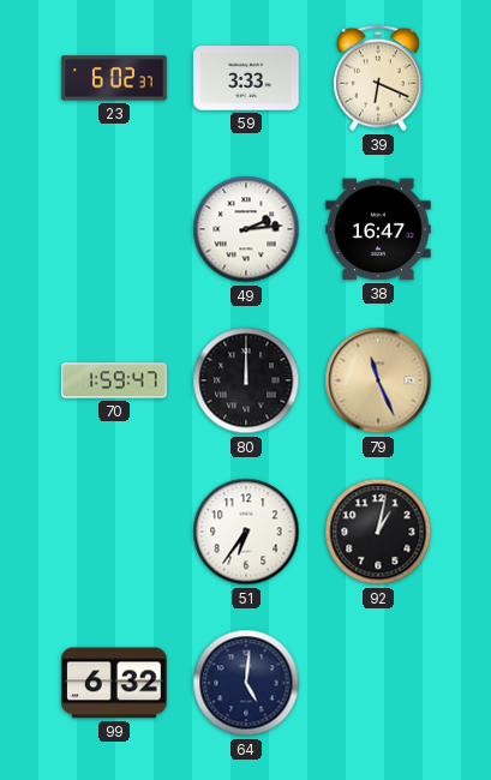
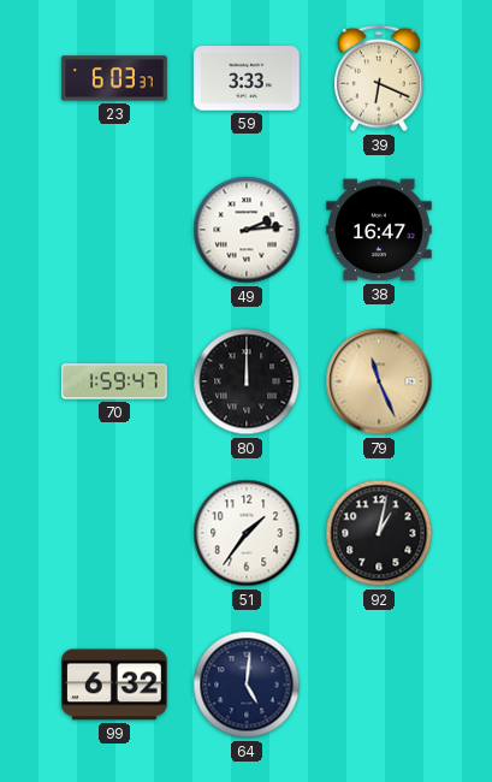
23: 6:02 -> 6:03
51: 6:36 -> 1:36
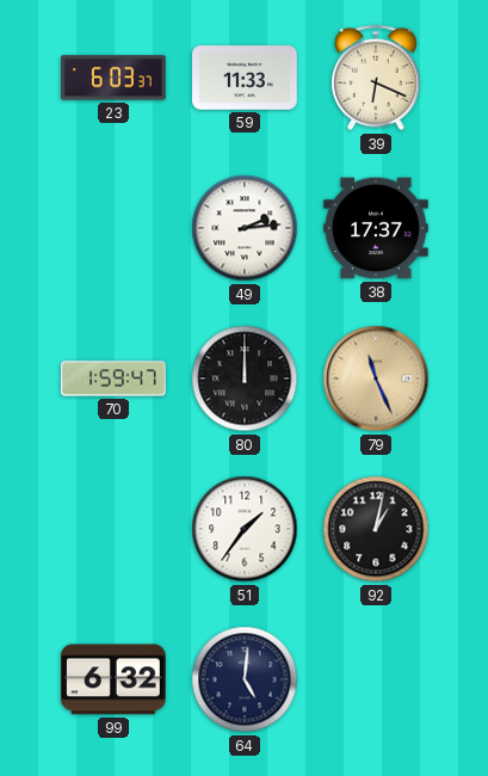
59: 3:33 -> 11:33
38: 16:47 -> 17:37
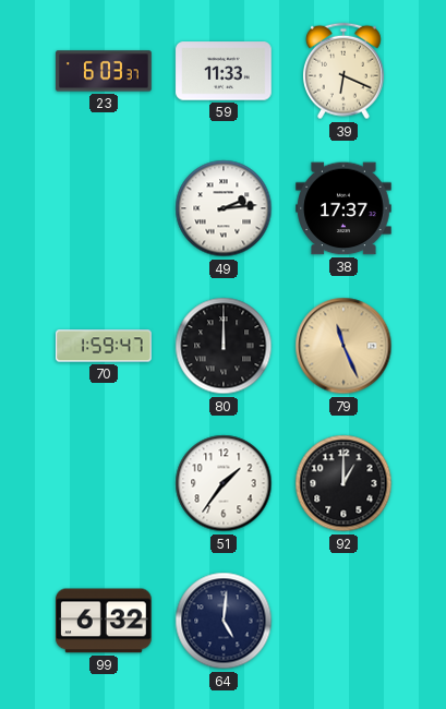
92: 1:02 -> 1:00
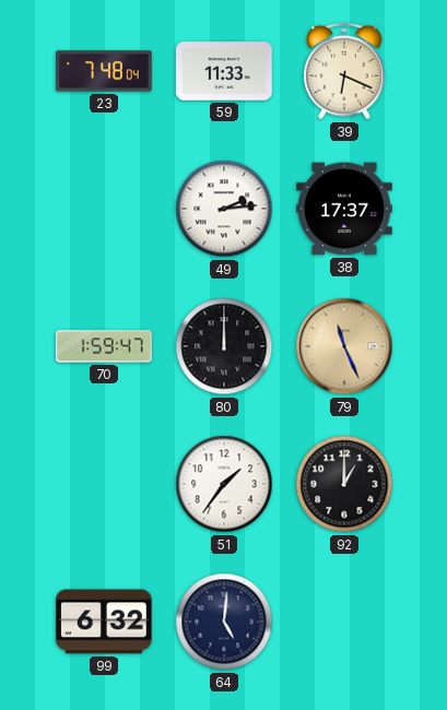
23: 6:03 -> 7:48
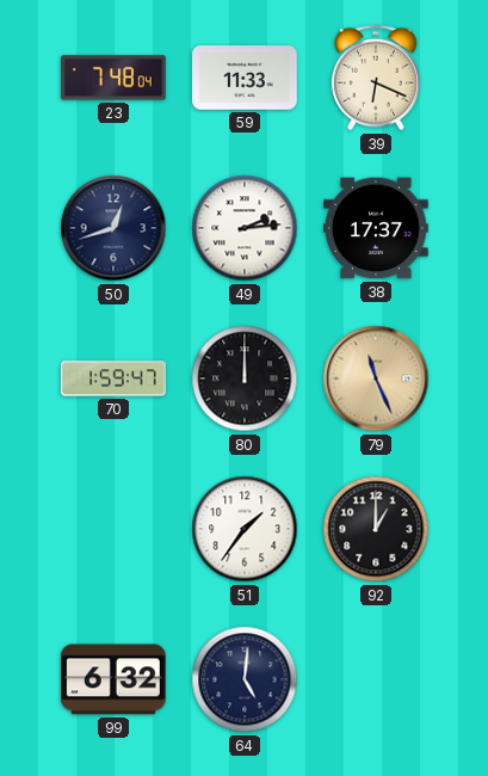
50: none -> 12:42
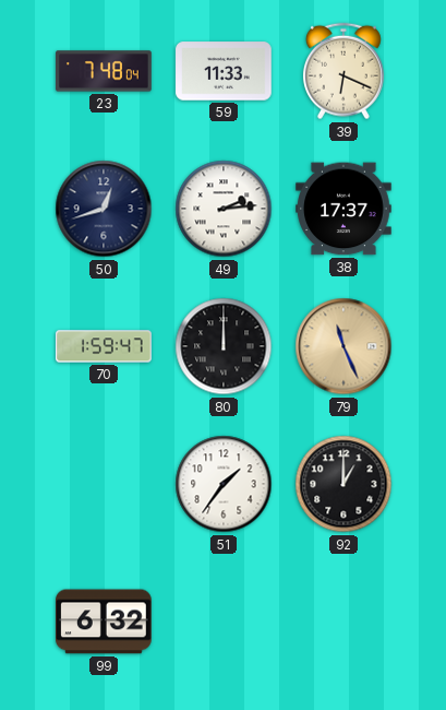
64: 5:01 -> none
